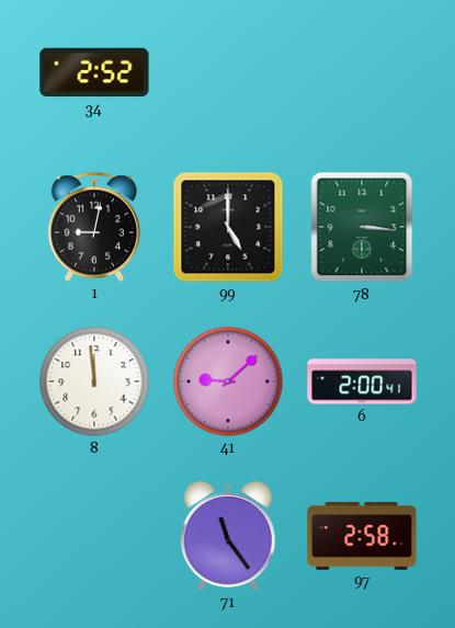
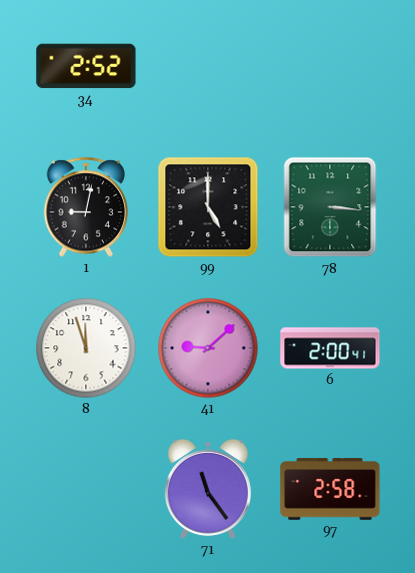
8: 11:59 -> 11:57
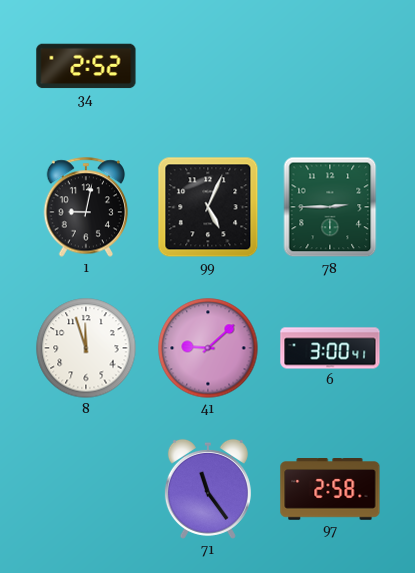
99: 5:00 -> 5:04
78: 3:16 -> 2:45
6: 2:00 -> 3:00
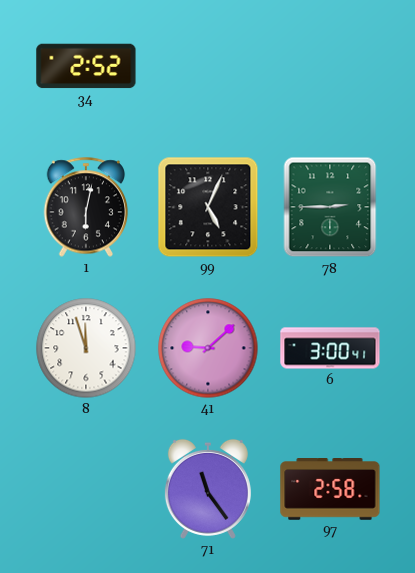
1: 9:02 -> 6:02
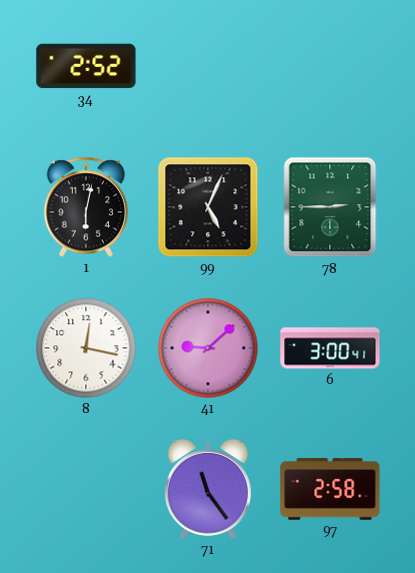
8: 11:57 -> 12:17
